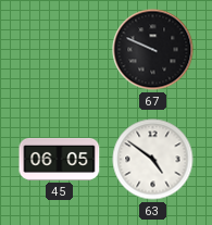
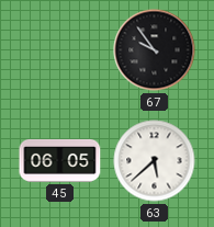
67: 9:49 -> 9:54
63: 4:51 -> 5:38
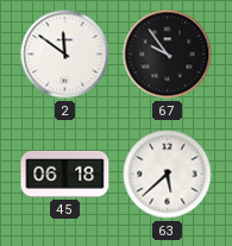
2: none -> 11:51
45: 06:05 -> 06:18
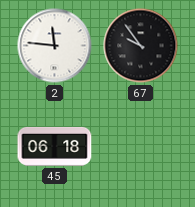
2: 11:51 -> 11:46
63: 5:38 -> none
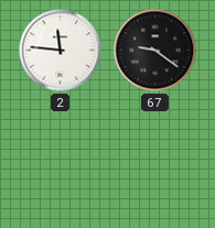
67: 9:54 -> 9:21
45: 06:18 -> none
